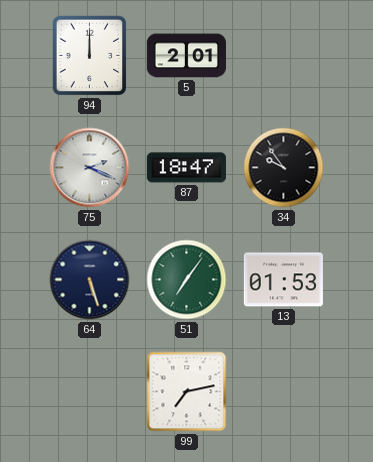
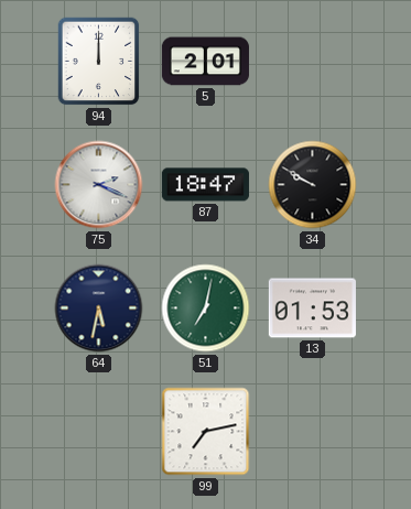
34: 9:54 -> 9:50
64: 5:27 -> 5:32
51: 7:06 -> 7:02
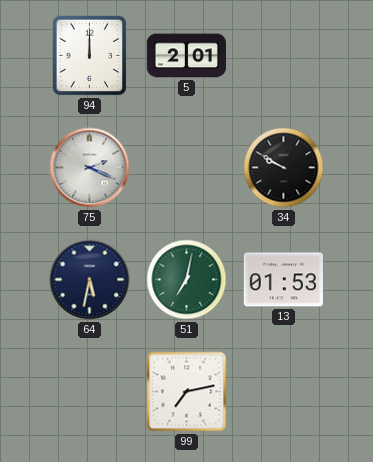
87: 18:47 -> none
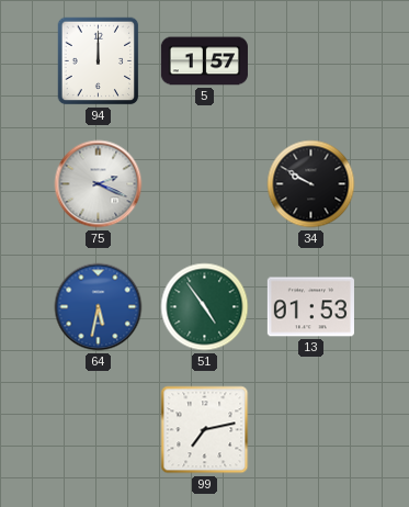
5: 2:01 -> 1:57
64 dial: navy -> blue
51: 7:02 -> 4:54
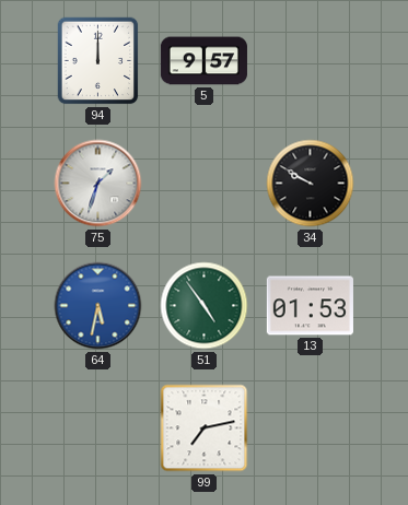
5: 1:57 -> 9:57
75: 2:19 -> 1:33
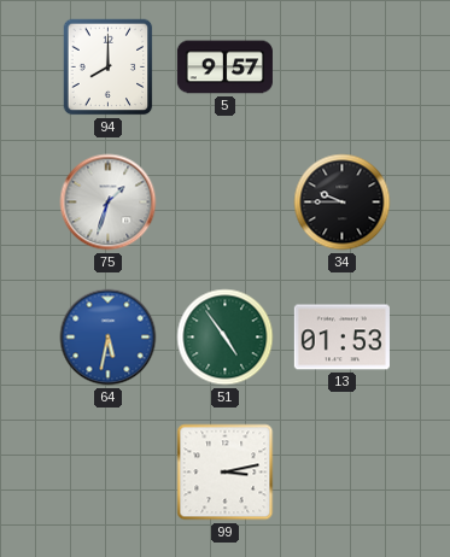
94: 12:00 -> 8:00
34: 9:50 -> 9:45
99: 7:13 -> 3:13
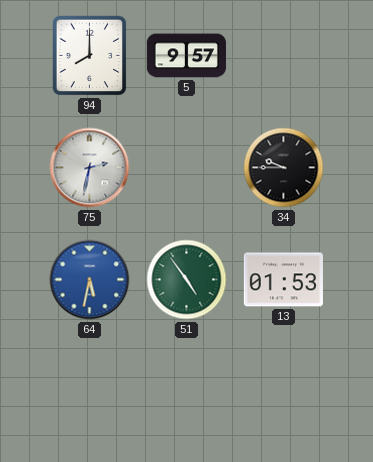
75: 1:33 -> 2:32
99: 3:13 -> none
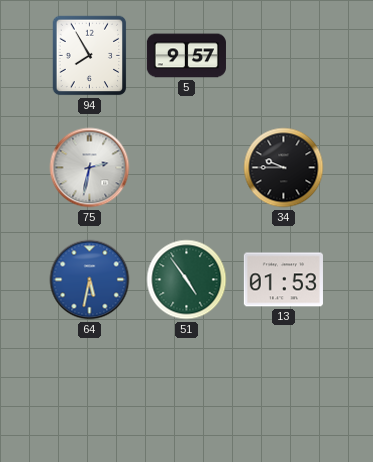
94: 8:00 -> 7:55
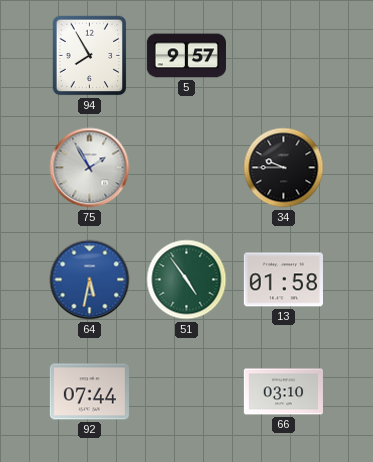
75: 2:32 -> 1:55
13: 01:53 -> 01:58
92: none -> 07:44
66: none -> 03:10
